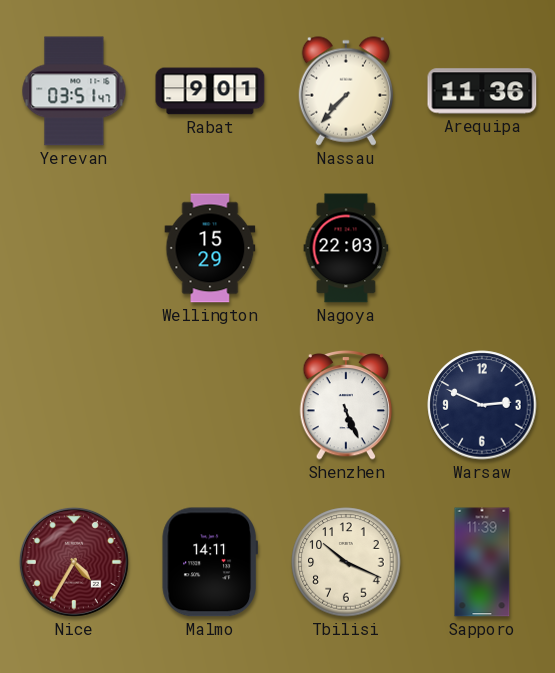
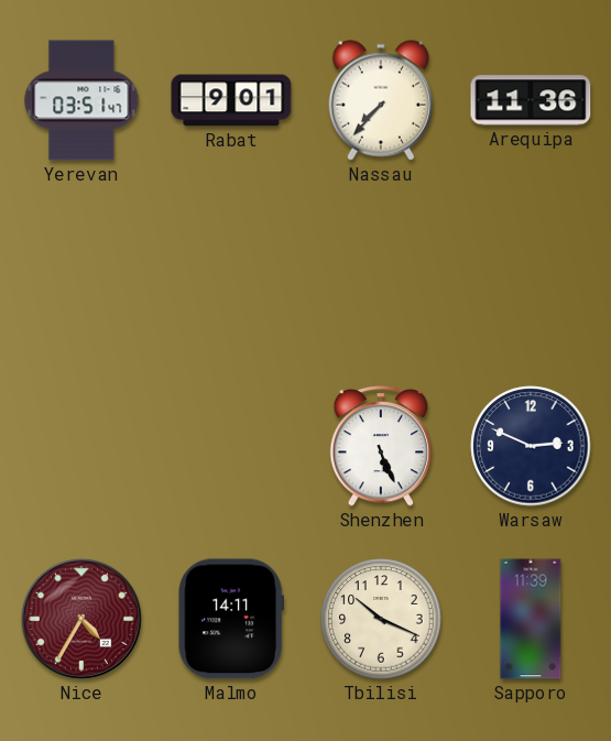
Wellington: 15:29 -> none
Nagoya: 22:03 -> none
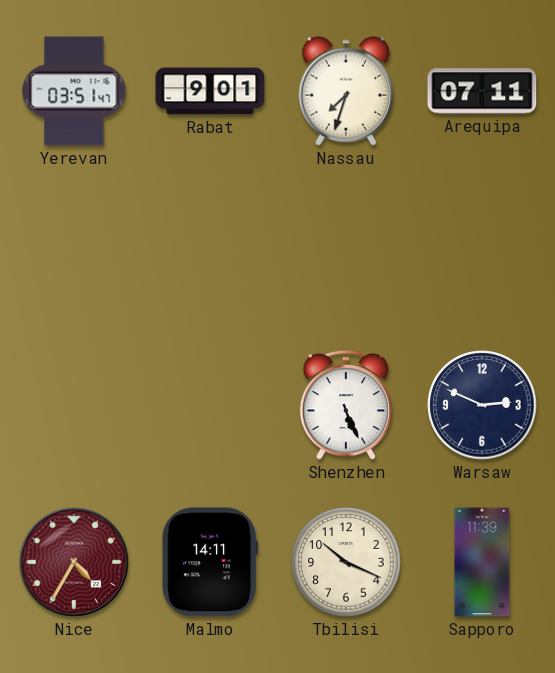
Nassau: 7:37 -> 7:33
Arequipa: 11:36 -> 07:11
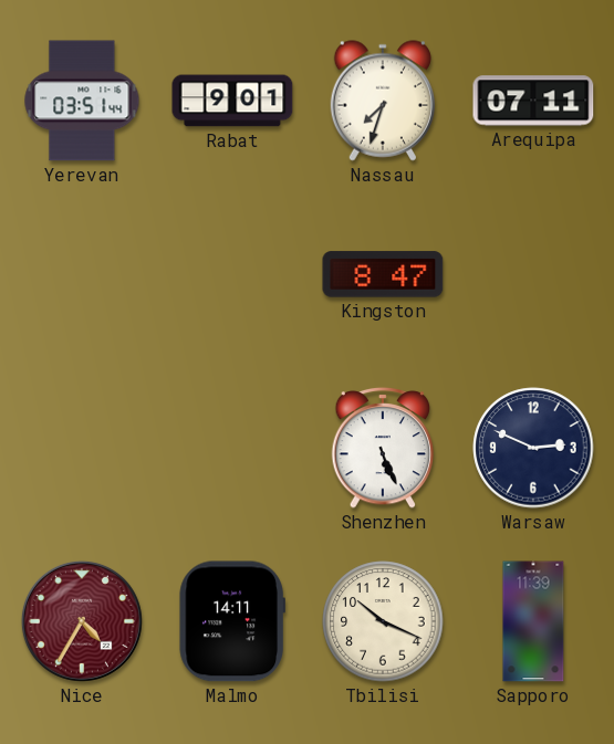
Yerevan: 03:51:47 -> 03:51:44
Kingston: none -> 8:47
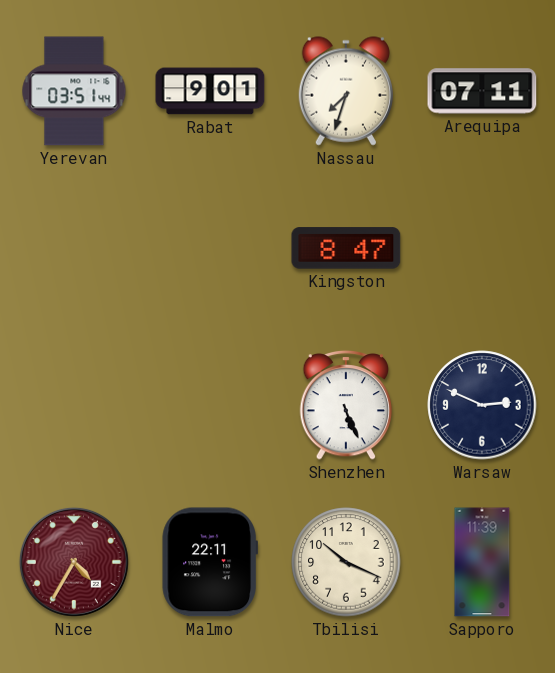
Malmo: 14:11 -> 22:11
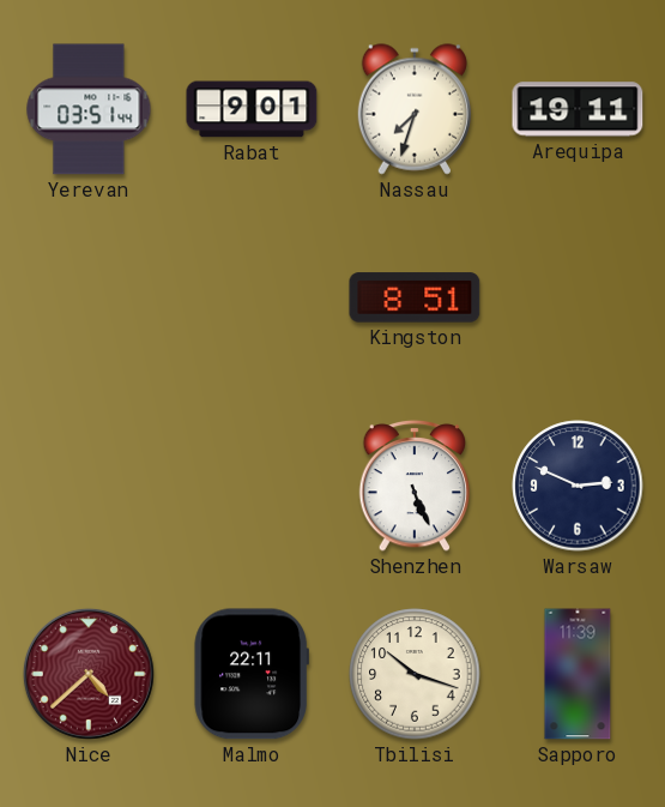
Arequipa: 07:11 -> 19:11
Kingston: 8:47 -> 8:51
Nice: 4:35 -> 4:38
Tbilisi: 10:19 -> 10:18
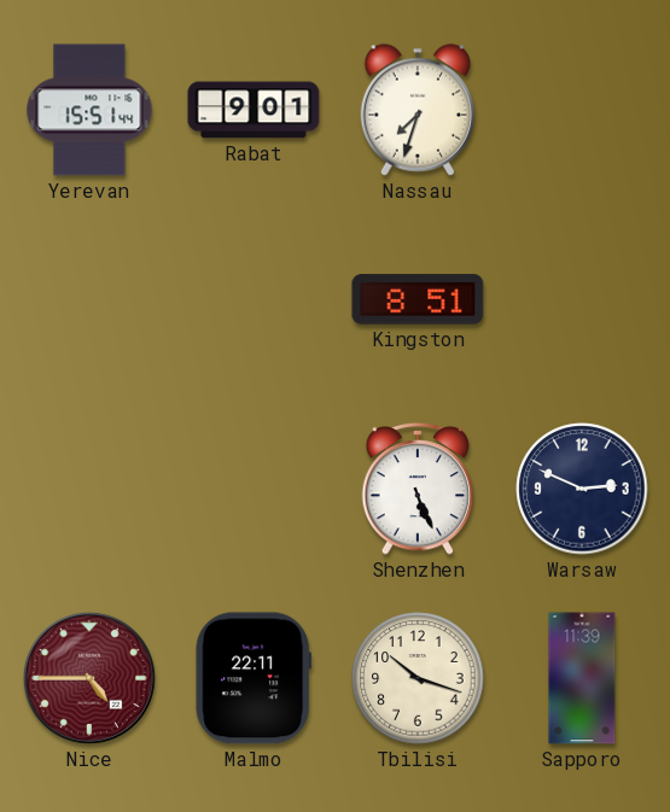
Yerevan: 03:51 -> 15:51
Arequipa: 19:11 -> none
Nice: 4:38 -> 4:45
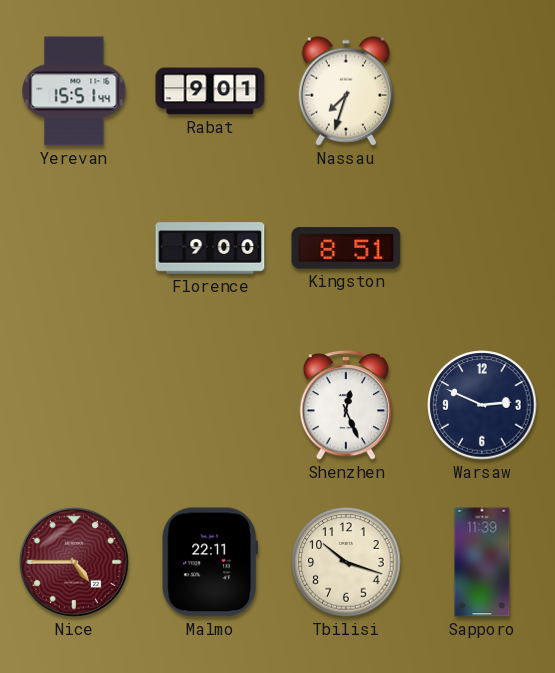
Florence: none -> 9:00
Shenzhen: 5:26 -> 12:26
